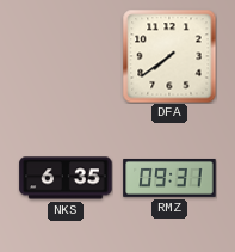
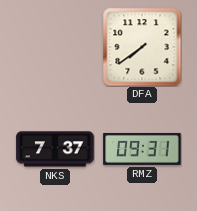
NKS: 6:35 -> 7:37
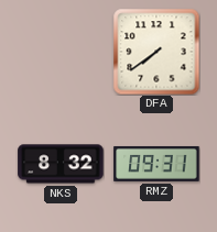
NKS: 7:37 -> 8:32
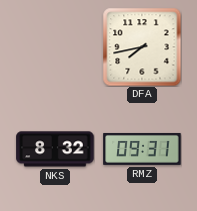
DFA: 7:39 -> 7:43
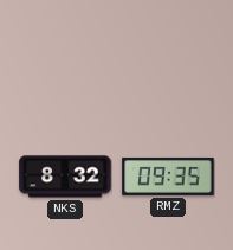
DFA: 7:43 -> none
RMZ: 09:31 -> 09:35
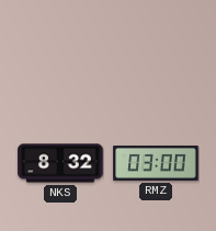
RMZ: 09:35 -> 03:00
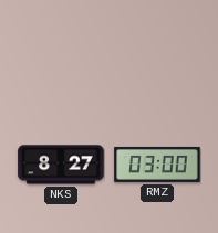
NKS: 8:32 -> 8:27
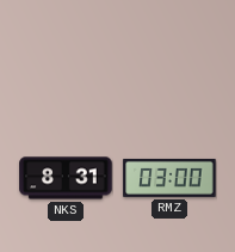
NKS: 8:27 -> 8:31
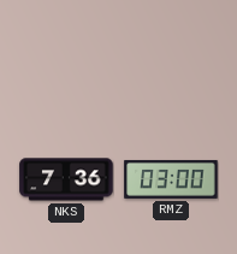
NKS: 8:31 -> 7:36
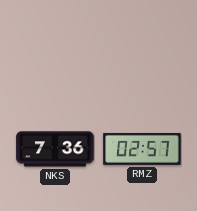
RMZ: 03:00 -> 02:57
